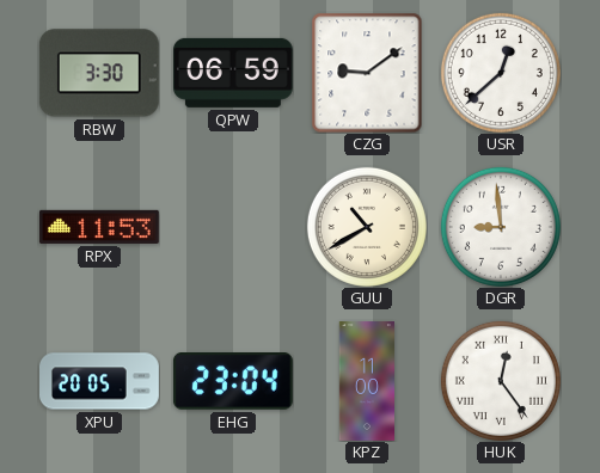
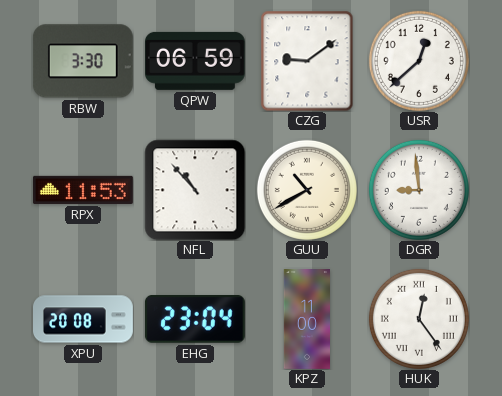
NFL: none -> 10:53
XPU: 20:05 -> 20:08
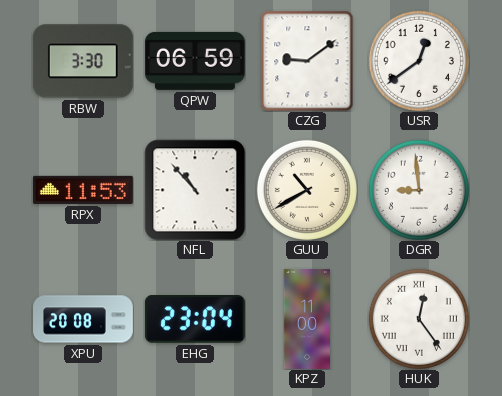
USR: 12:38 -> 12:39
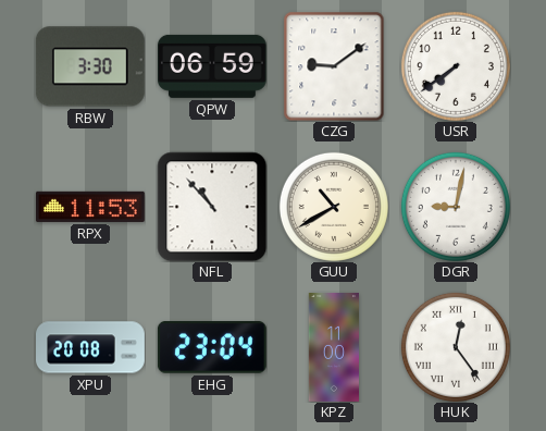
USR: 12:39 -> 7:39
DGR: 8:59 -> 9:02
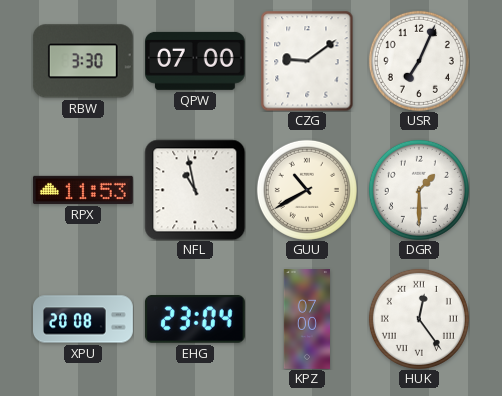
QPW: 06:59 -> 07:00
USR: 7:39 -> 7:04
NFL: 10:53 -> 10:58
DGR: 9:02 -> 1:30
KPZ: 11:00 -> 07:00
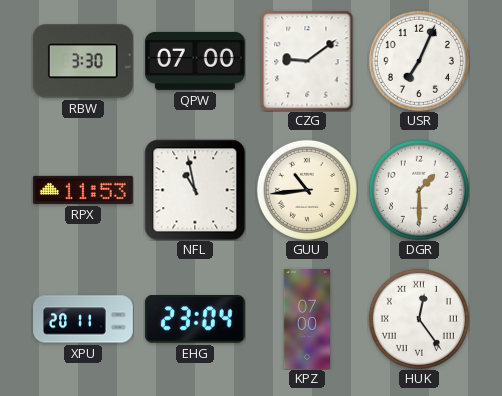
GUU: 10:40 -> 10:44
XPU: 20:08 -> 20:11
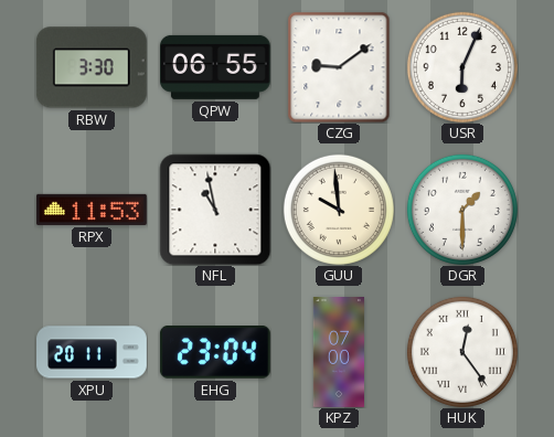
QPW: 07:00 -> 06:55
USR: 7:04 -> 6:04
GUU: 10:44 -> 9:59
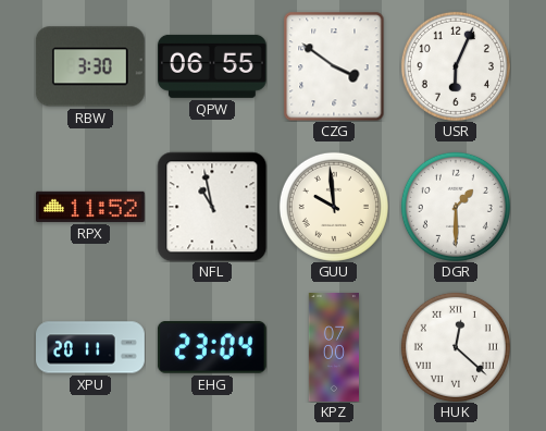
CZG: 9:09 -> 3:51
RPX: 11:53 -> 11:52
HUK: 12:24 -> 12:22
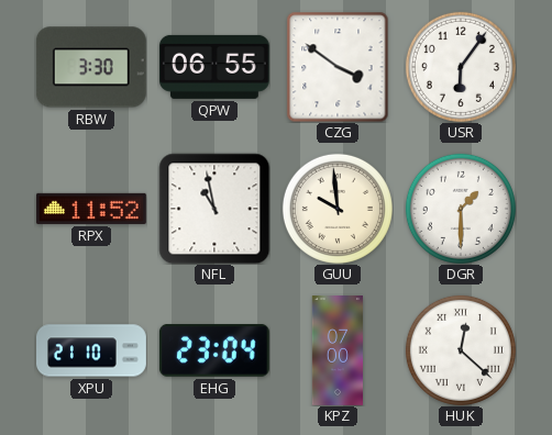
USR: 6:04 -> 6:06
XPU: 20:11 -> 21:10
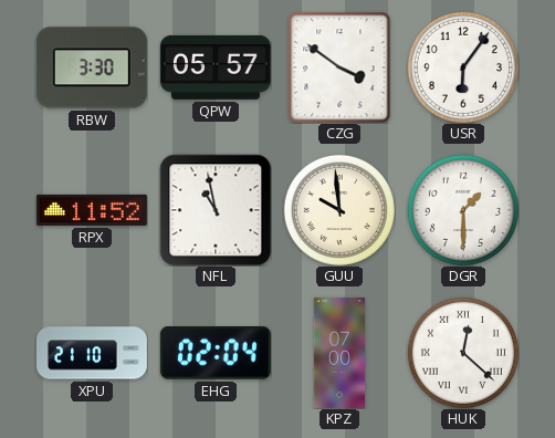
QPW: 06:55 -> 05:57
EHG: 23:04 -> 02:04
